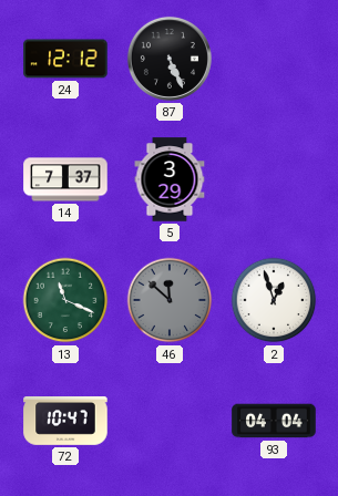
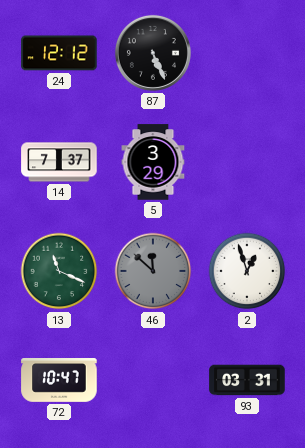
93: 04:04 -> 03:31
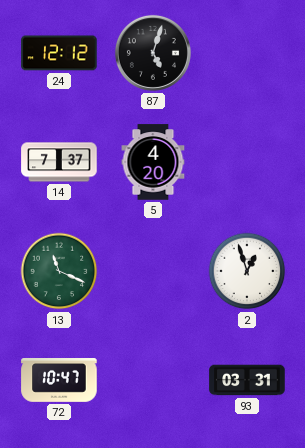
87: 5:26 -> 5:03
5: 3:29 -> 4:20
46: 11:52 -> none
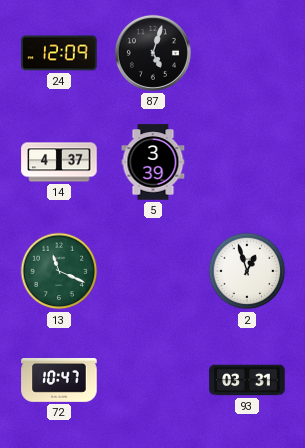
24: 12:12 -> 12:09
14: 7:37 -> 4:37
5: 4:20 -> 3:39
